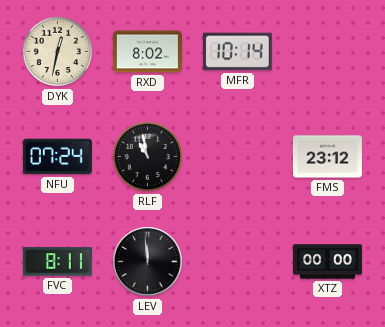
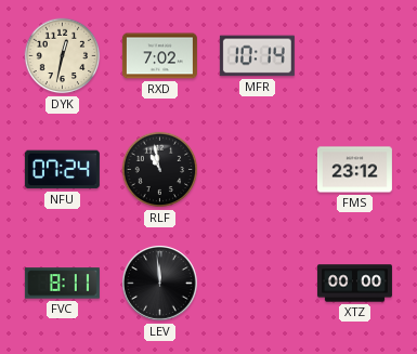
RXD: 8:02 -> 7:02
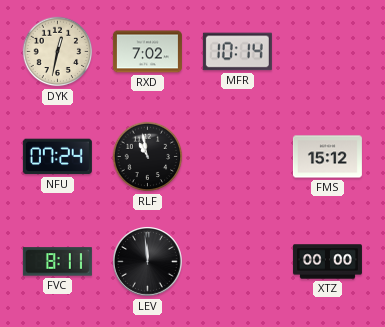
FMS: 23:12 -> 15:12
